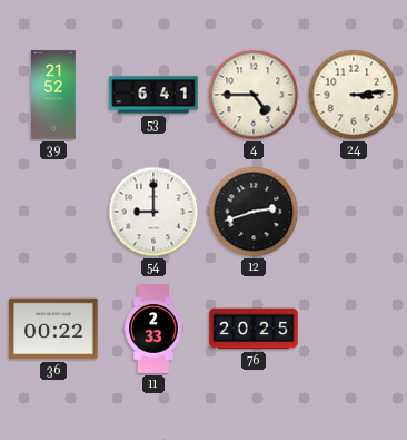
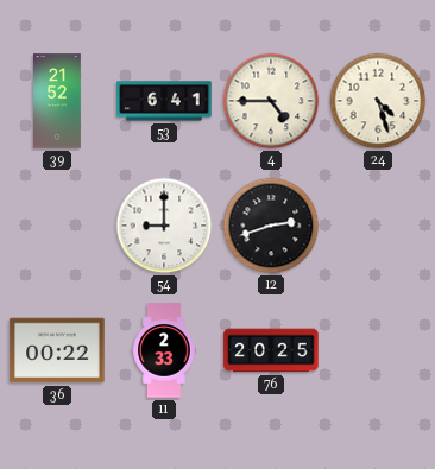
24: 3:14 -> 4:27
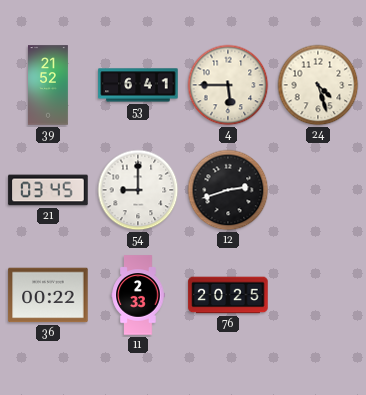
4: 4:45 -> 5:45
21: none -> 03:45
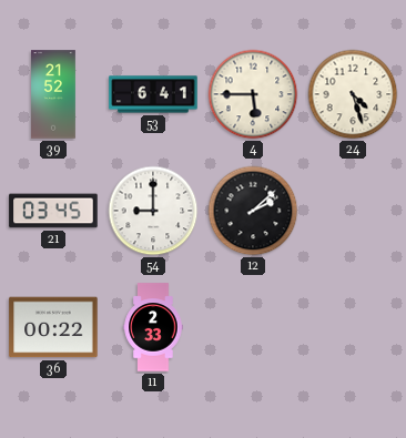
12: 2:42 -> 2:08
76: 20:25 -> none
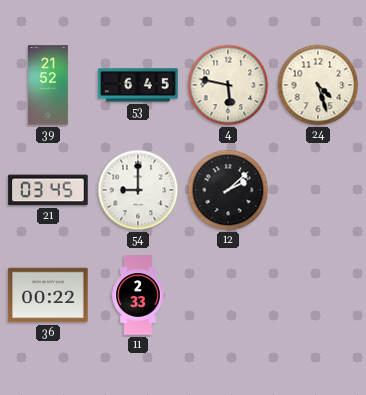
53: 6:41 -> 6:45
4: 5:45 -> 5:47
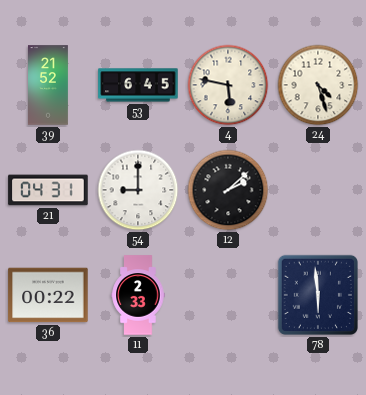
21: 03:45 -> 04:31
78: none -> 5:59
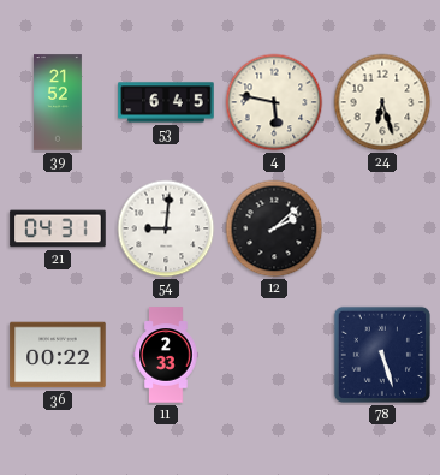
24: 4:27 -> 6:27
54: 9:00 -> 9:01
78: 5:59 -> 5:27
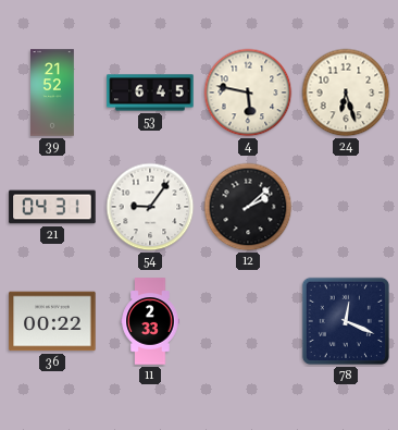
54: 9:01 -> 9:06
78: 5:27 -> 12:19
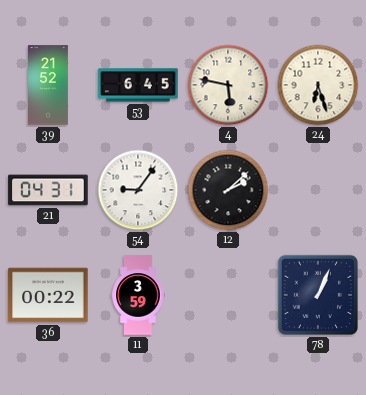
11: 2:33 -> 3:59
78: 12:19 -> 1:04
